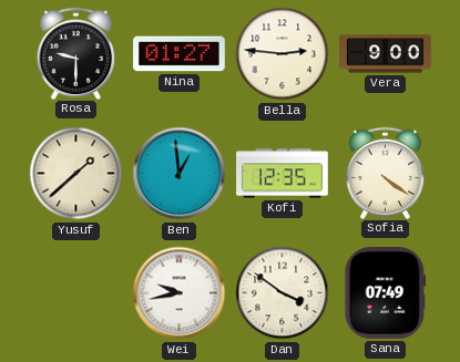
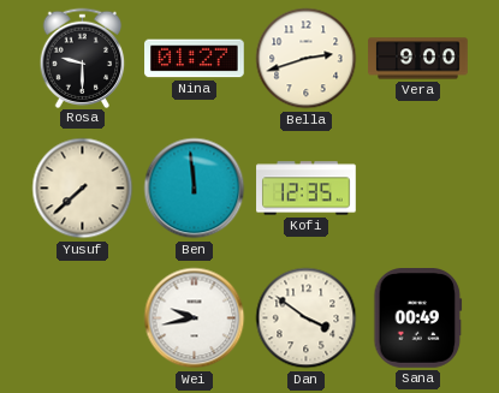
Bella: 2:46 -> 2:42
Yusuf: 1:38 -> 7:38
Ben: 12:59 -> 11:59
Sofia: 4:21 -> none
Sana: 07:49 -> 00:49
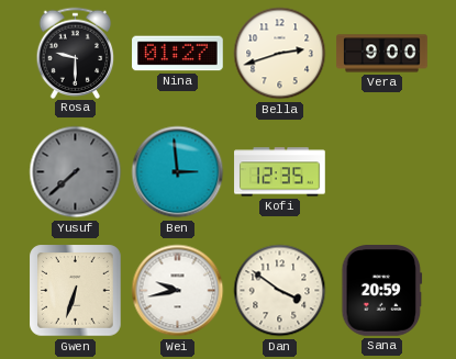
Yusuf dial: cream -> grey
Ben: 11:59 -> 2:59
Gwen: none -> 6:33
Sana: 00:49 -> 20:59
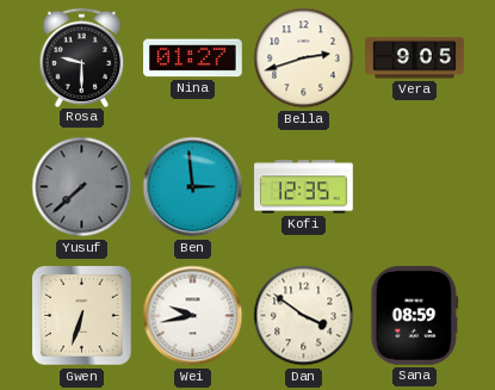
Vera: 9:00 -> 9:05
Sana: 20:59 -> 08:59
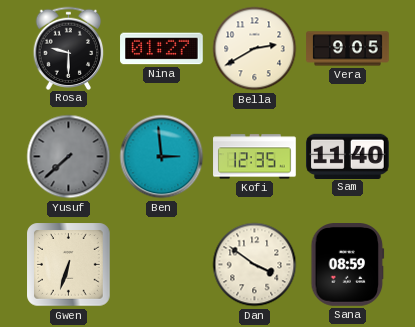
Bella: 2:42 -> 2:40
Sam: none -> 11:40
Wei: 9:43 -> none
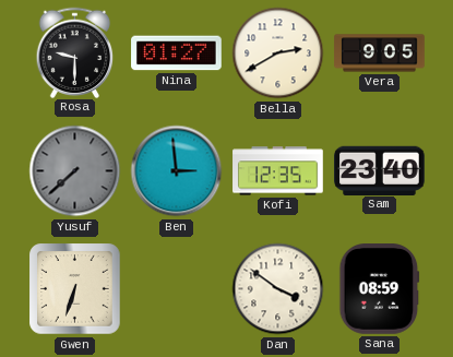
Sam: 11:40 -> 23:40
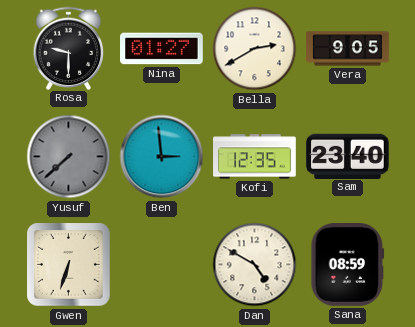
Dan: 3:51 -> 4:50
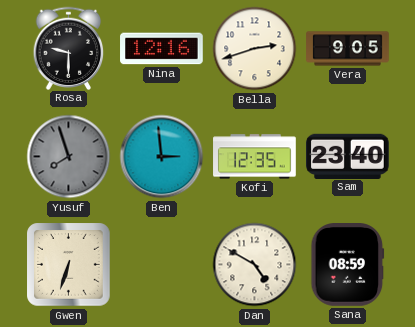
Nina: 01:27 -> 12:16
Bella: 2:40 -> 2:42
Yusuf: 7:38 -> 7:57
